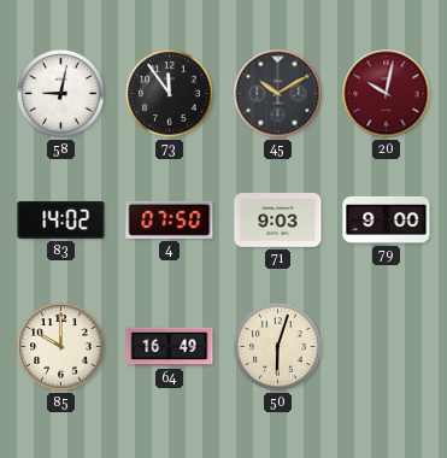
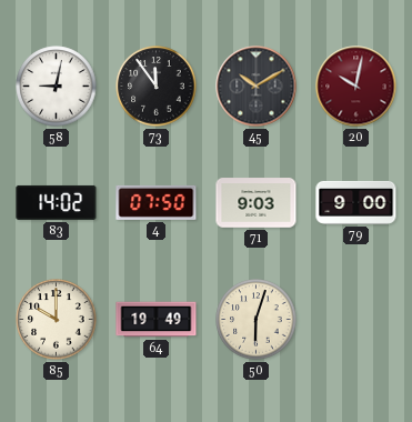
64: 16:49 -> 19:49
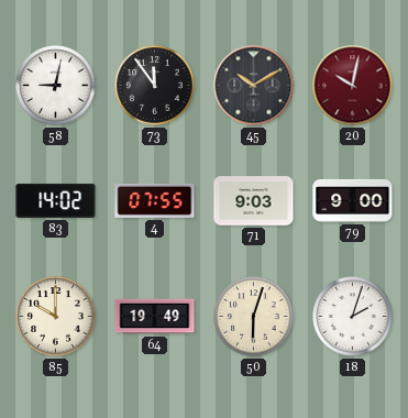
4: 07:50 -> 07:55
18: none -> 2:03
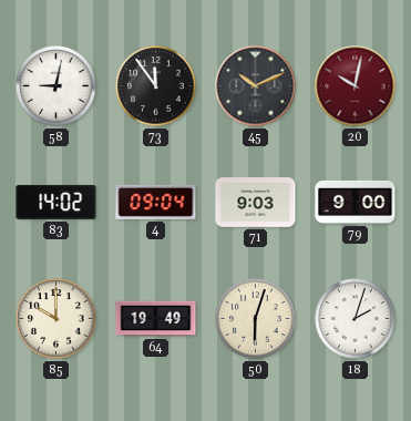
45: 10:10 -> 10:11
4: 07:55 -> 09:04
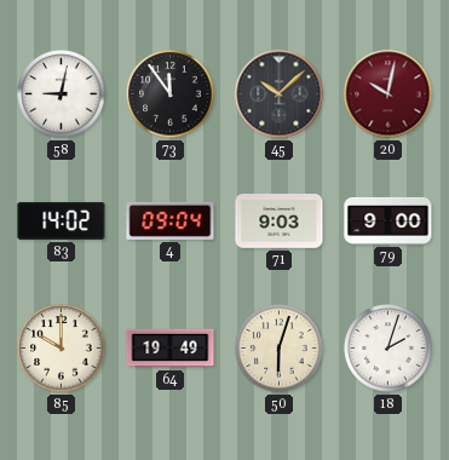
45: 10:11 -> 10:08
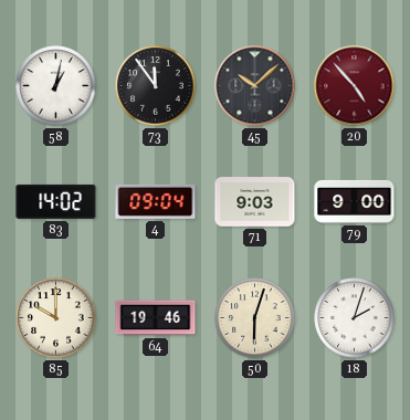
58: 9:02 -> 1:02
20: 10:02 -> 4:53
64: 19:49 -> 19:46
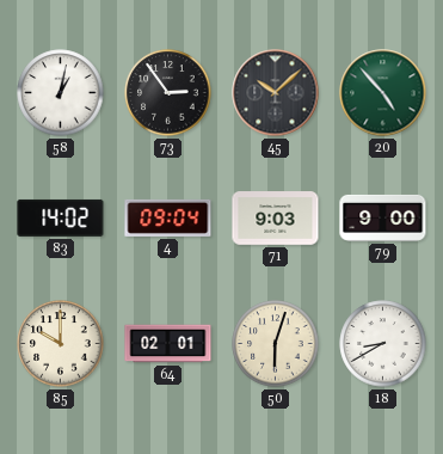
73: 11:54 -> 2:54
20 dial: burgundy -> green
64: 19:46 -> 02:01
18: 2:03 -> 8:40
